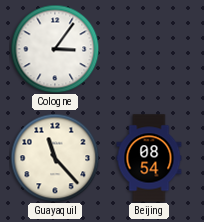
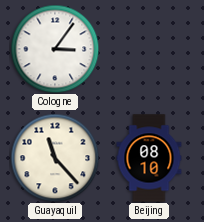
Beijing: 08:54 -> 08:10
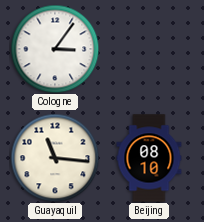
Guayaquil: 11:23 -> 11:16
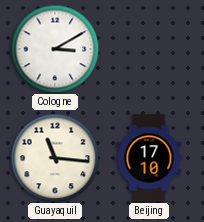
Cologne: 3:06 -> 3:10
Beijing: 08:10 -> 17:10
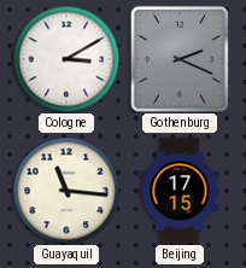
Gothenburg: none -> 2:19
Beijing: 17:10 -> 17:15
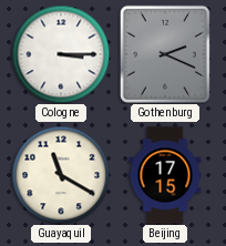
Cologne: 3:10 -> 3:15
Guayaquil: 11:16 -> 11:20
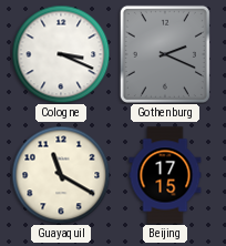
Cologne: 3:15 -> 3:19
